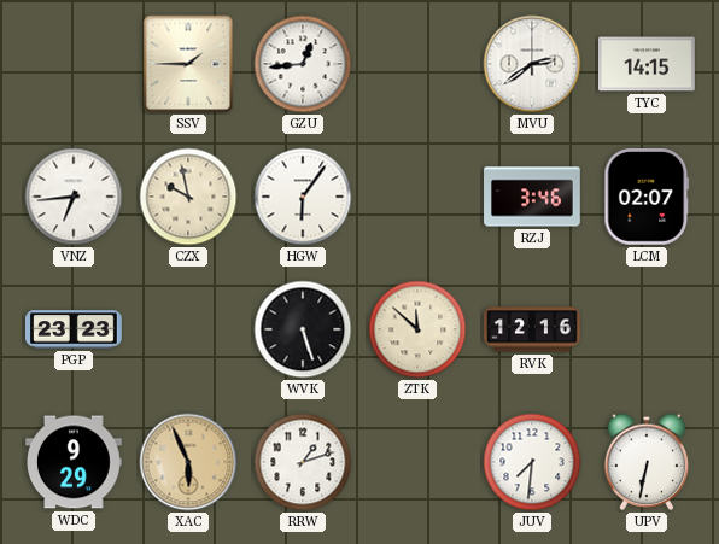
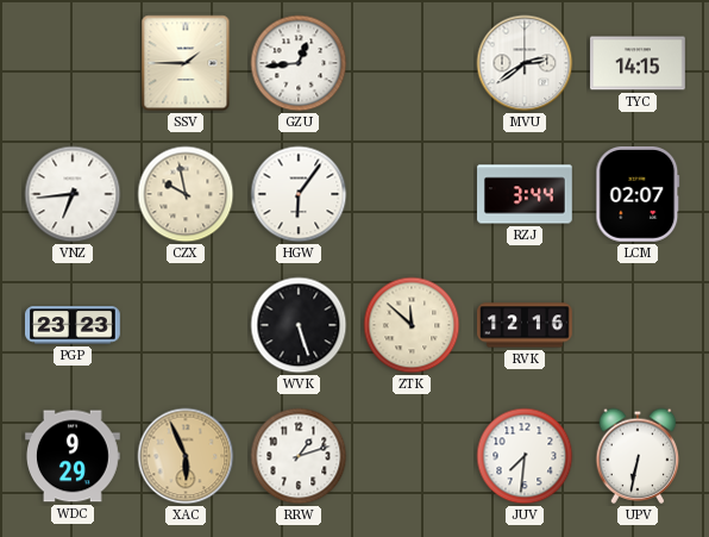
RZJ: 3:46 -> 3:44
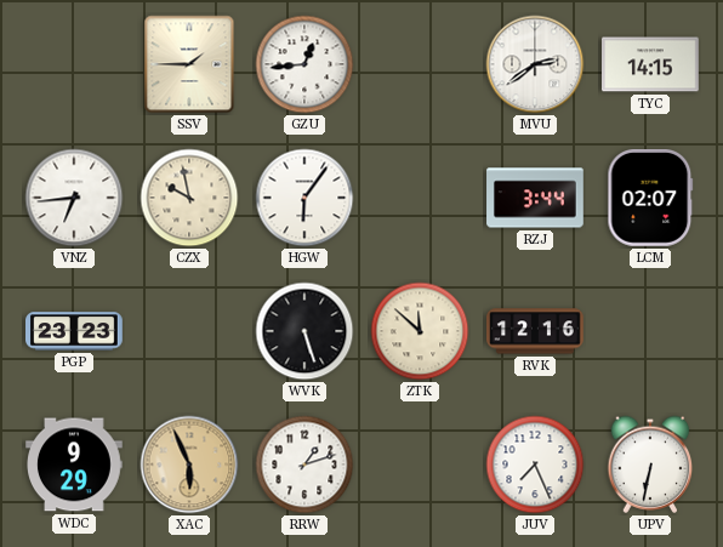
JUV: 7:31 -> 7:26
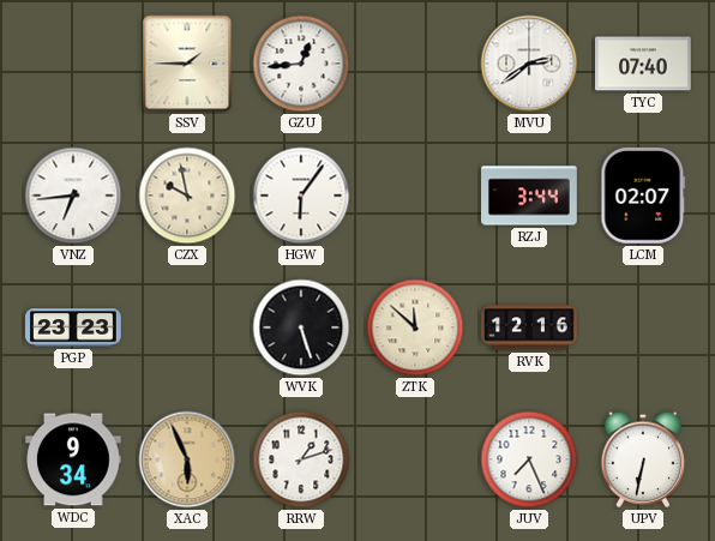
TYC: 14:15 -> 07:40
WDC: 9:29 -> 9:34
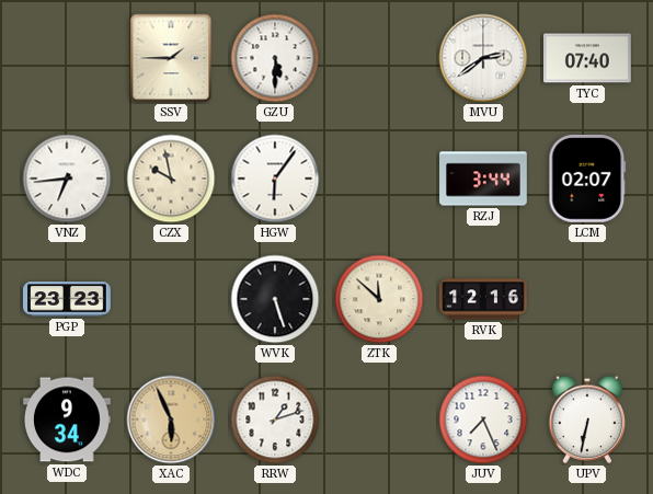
GZU: 12:44 -> 5:30
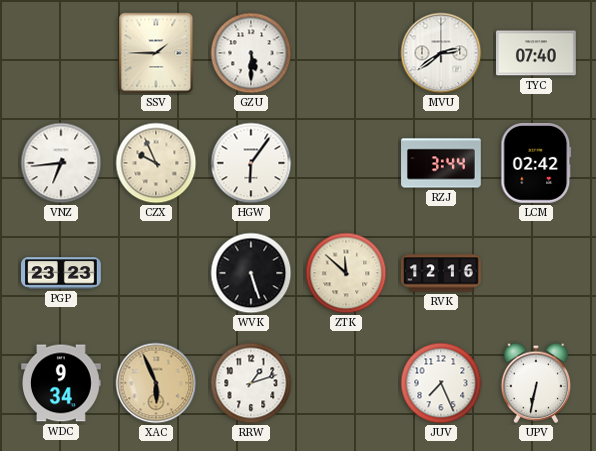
CZX: 9:58 -> 9:56
LCM: 02:07 -> 02:42
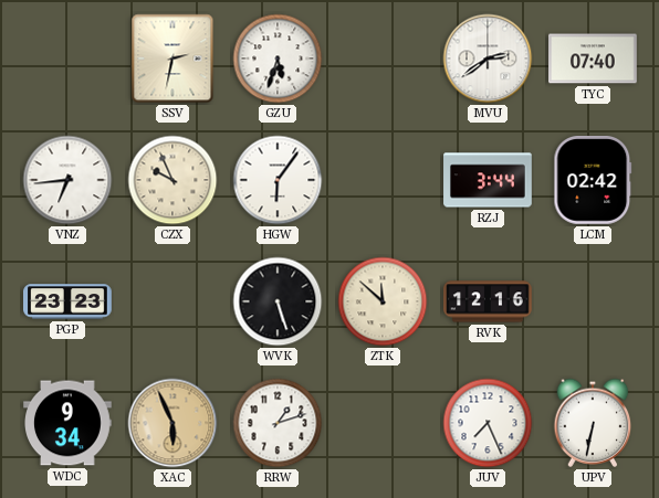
SSV: 1:45 -> 2:32
GZU: 5:30 -> 5:33
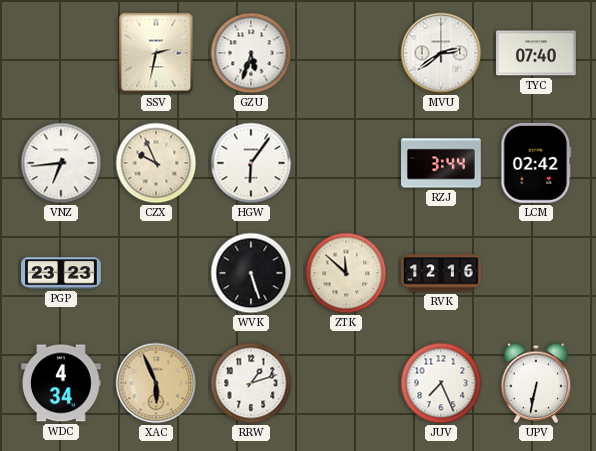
WDC: 9:34 -> 4:34
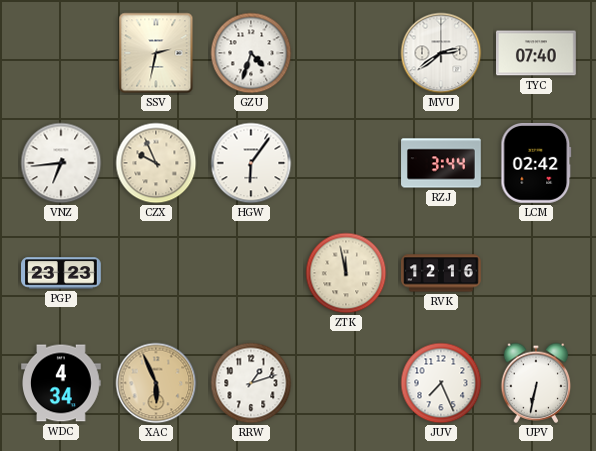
GZU: 5:33 -> 4:33
WVK: 5:27 -> none
ZTK: 11:52 -> 11:58
